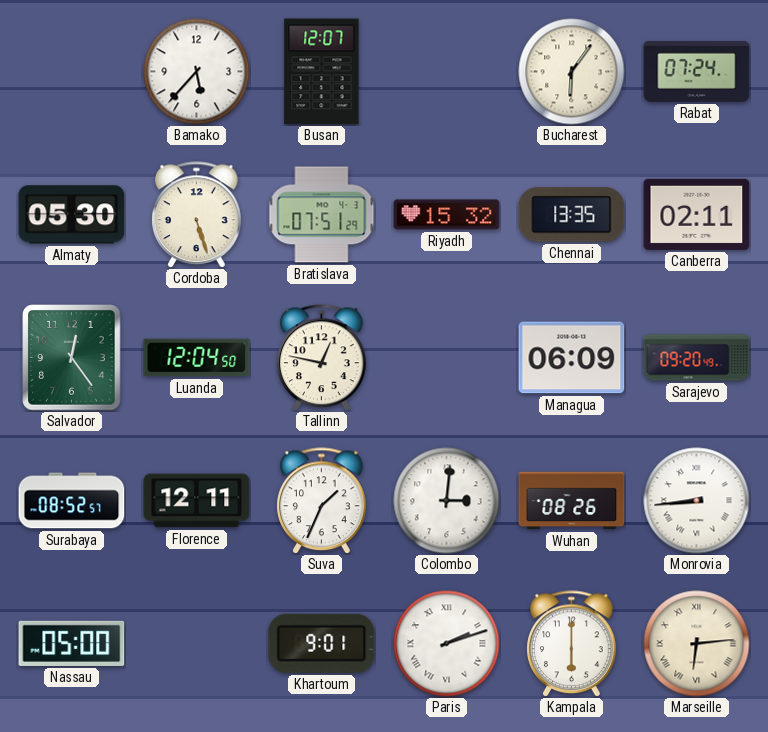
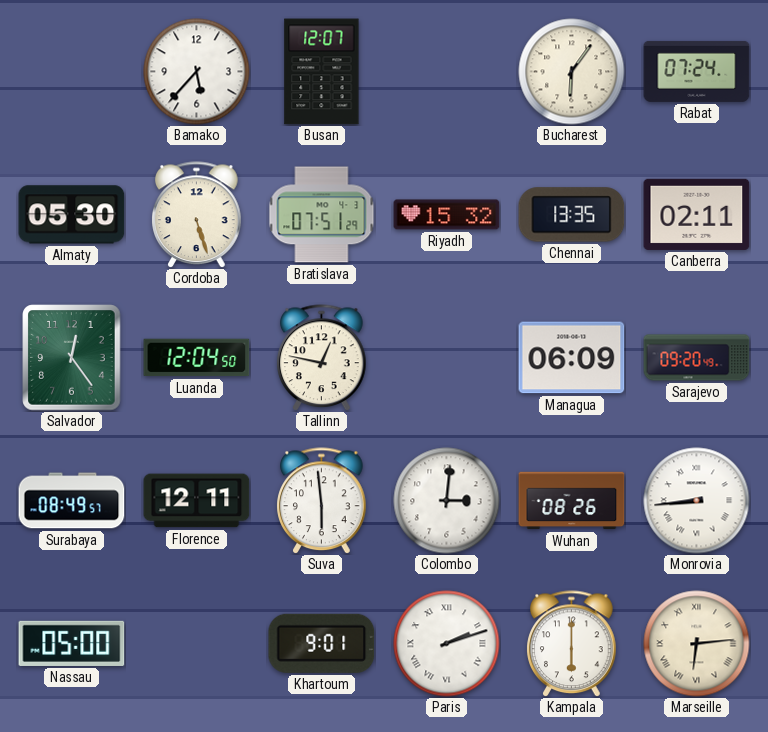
Surabaya: 08:52 -> 08:49
Suva: 1:34 -> 5:59
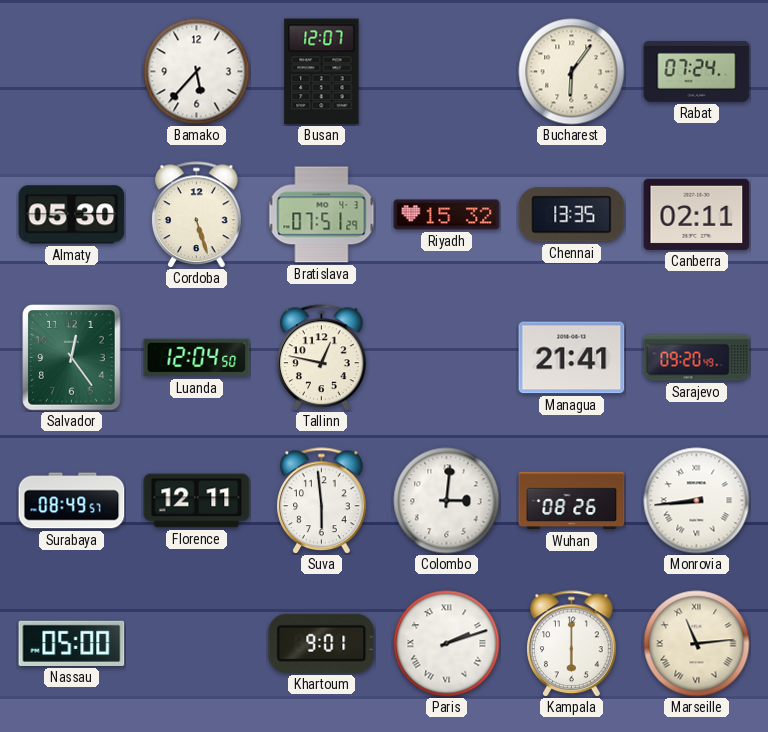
Managua: 06:09 -> 21:41
Marseille: 6:14 -> 11:14
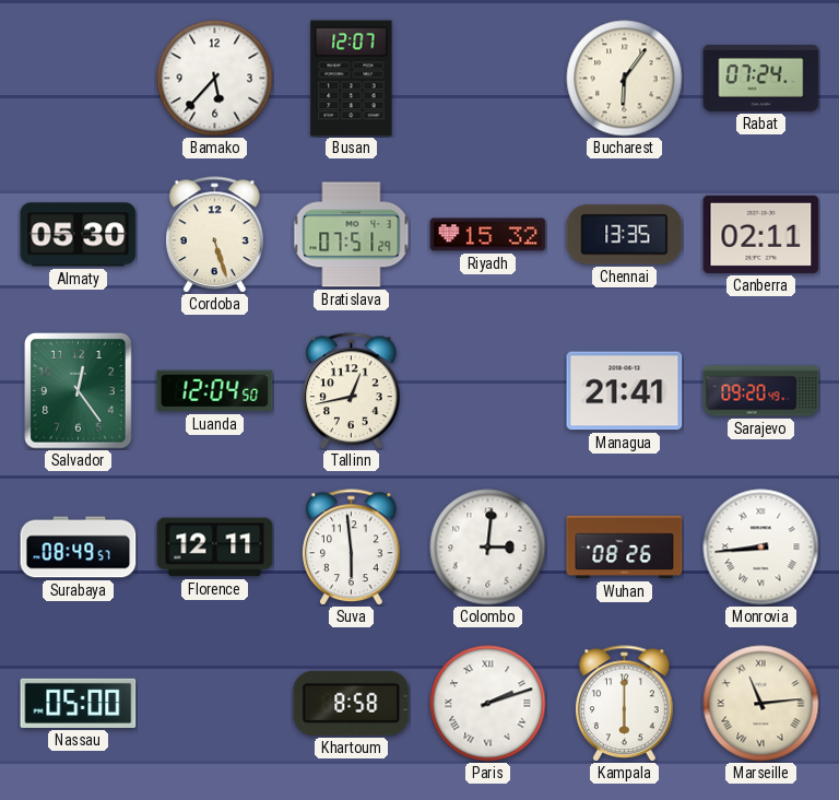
Tallinn: 12:47 -> 12:43
Khartoum: 9:01 -> 8:58
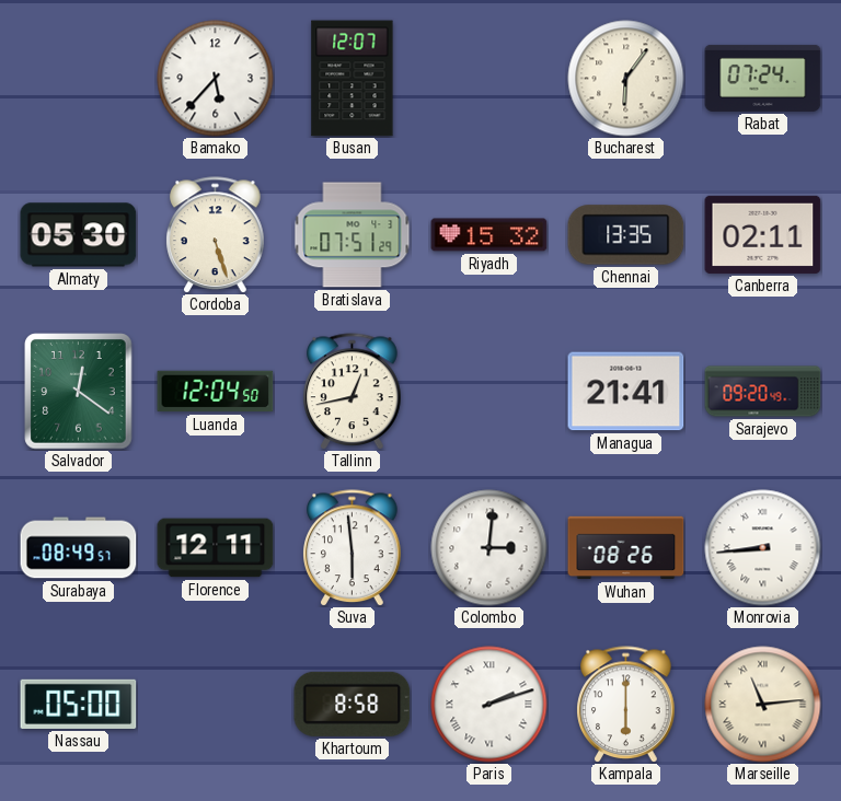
Salvador: 12:24 -> 12:21
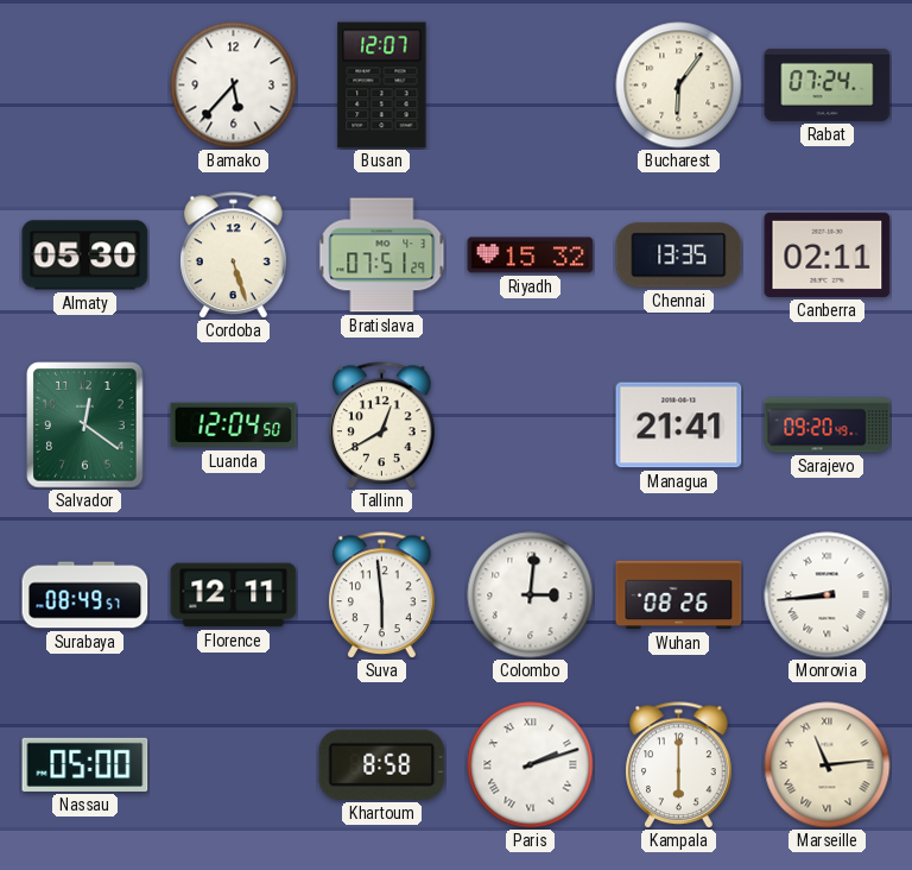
Tallinn: 12:43 -> 12:40
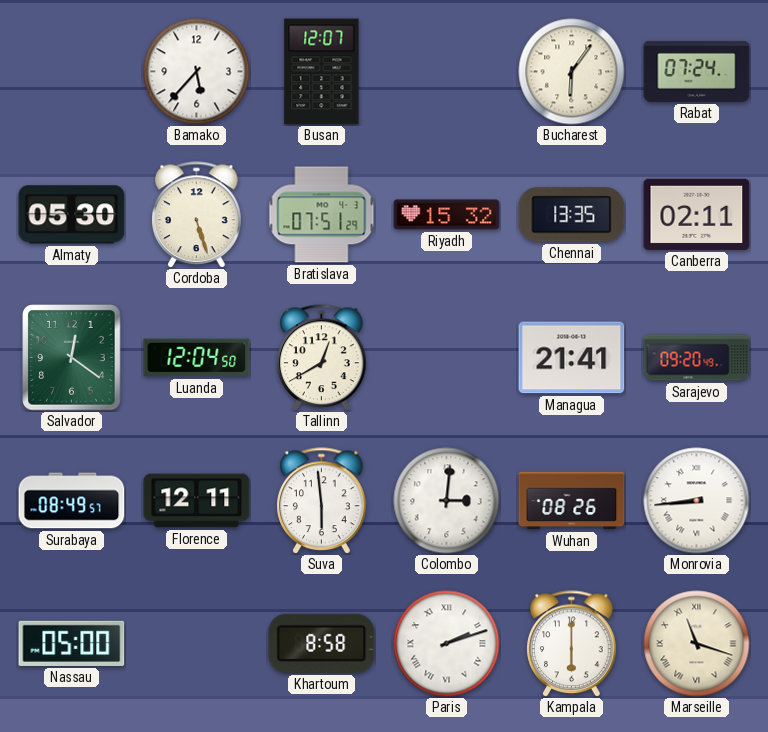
Marseille: 11:14 -> 11:18
